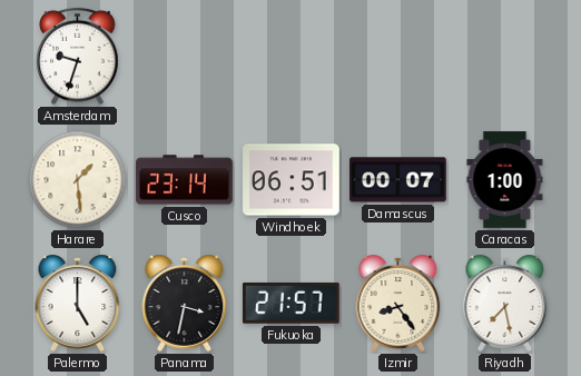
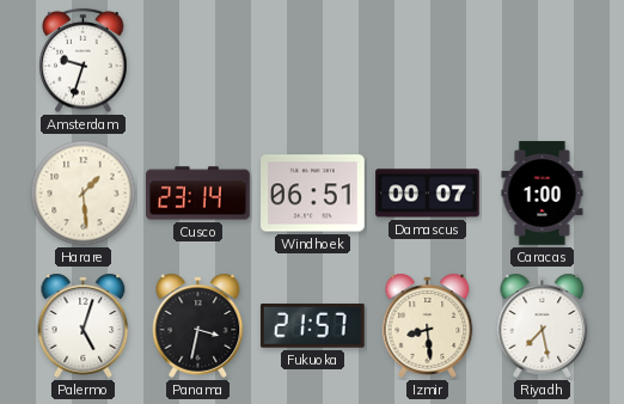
Palermo: 5:00 -> 5:03
Izmir: 8:24 -> 8:29
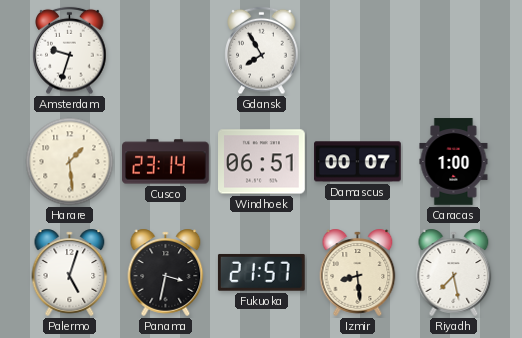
Gdansk: none -> 7:55
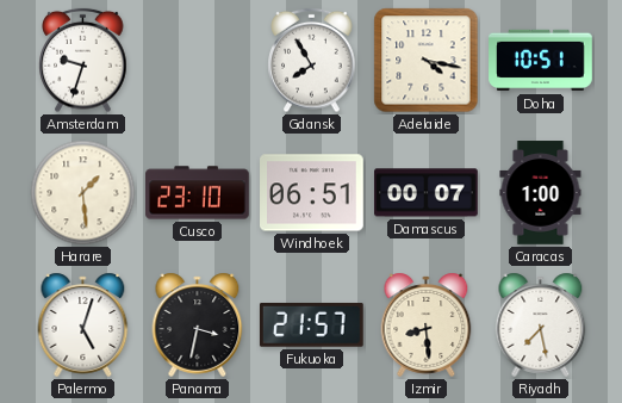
Adelaide: none -> 4:17
Doha: none -> 10:51
Cusco: 23:14 -> 23:10
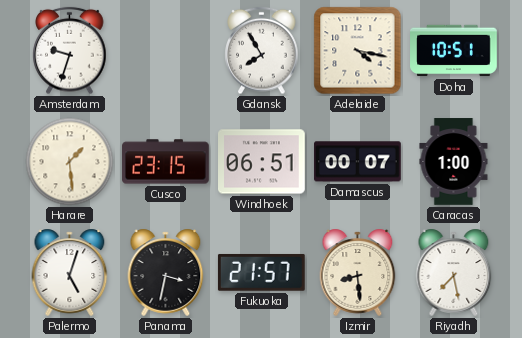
Cusco: 23:10 -> 23:15
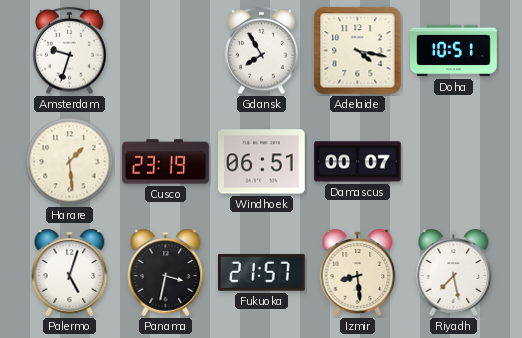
Cusco: 23:15 -> 23:19
Caracas: 1:00 -> none
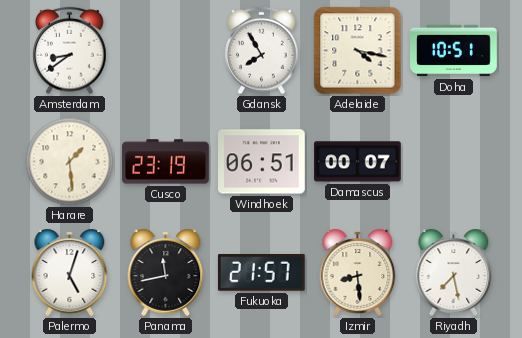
Amsterdam: 9:33 -> 8:39
Panama: 3:32 -> 11:43
